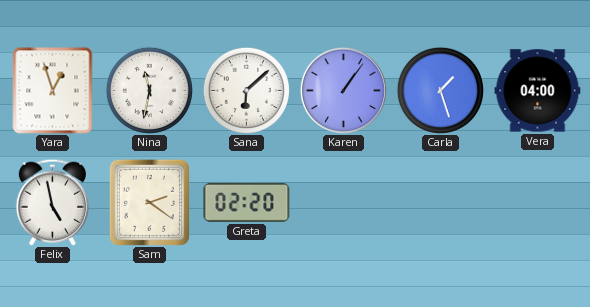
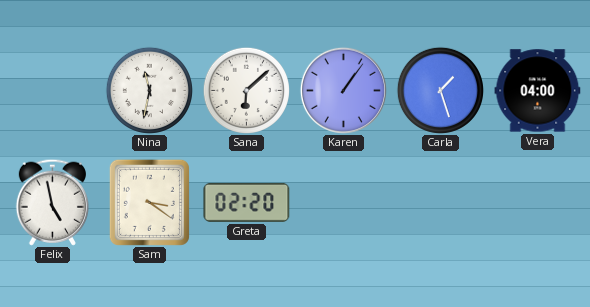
Yara: 12:57 -> none
Sam: 2:21 -> 3:21
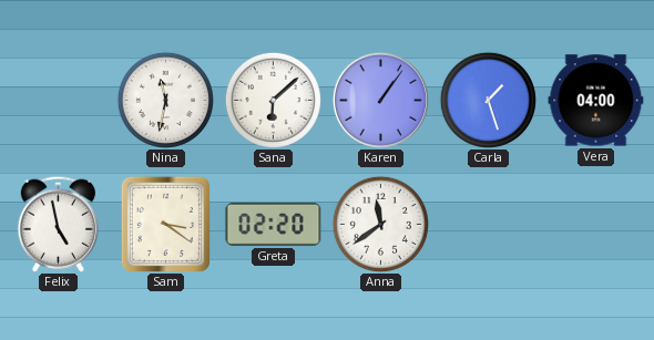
Anna: none -> 11:39
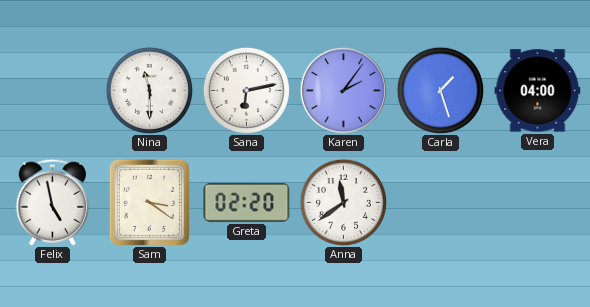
Nina: 11:32 -> 11:30
Sana: 6:08 -> 6:13
Karen: 1:06 -> 2:06
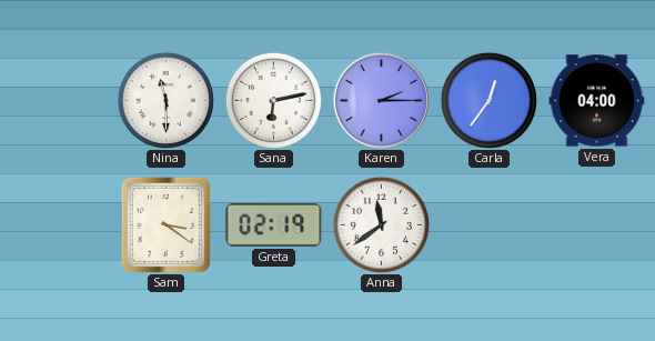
Karen: 2:06 -> 2:15
Carla: 1:27 -> 12:36
Felix: 4:58 -> none
Greta: 02:20 -> 02:19
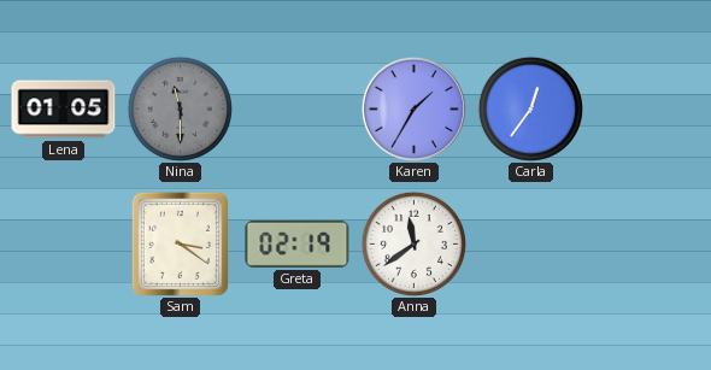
Lena: none -> 01:05
Nina dial: white -> grey
Sana: 6:13 -> none
Karen: 2:15 -> 1:35
Vera: 04:00 -> none
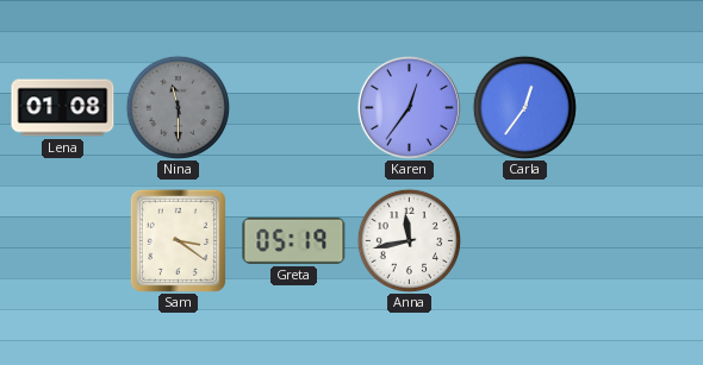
Lena: 01:05 -> 01:08
Karen: 1:35 -> 12:36
Greta: 02:19 -> 05:19
Anna: 11:39 -> 11:43
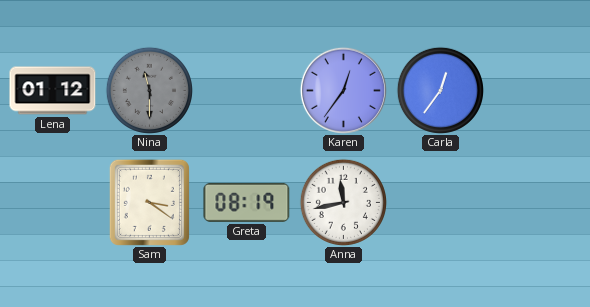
Lena: 01:08 -> 01:12
Greta: 05:19 -> 08:19
